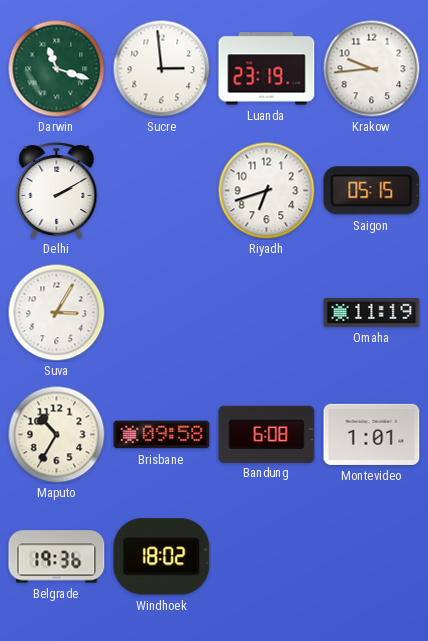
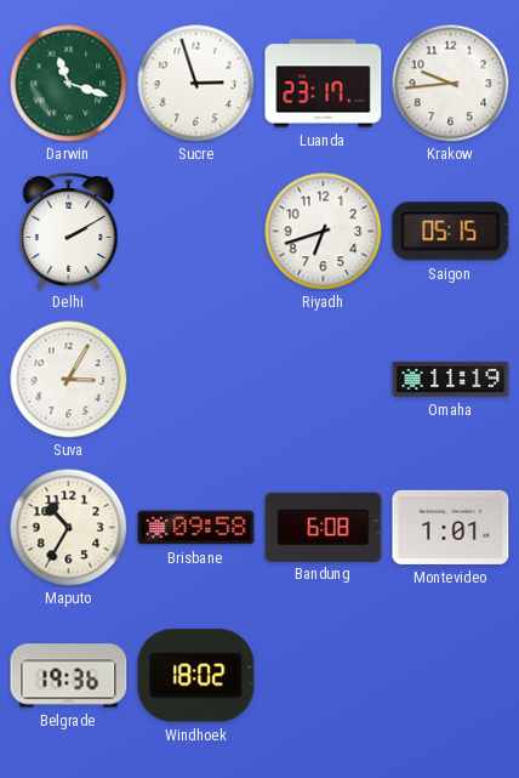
Sucre: 2:59 -> 2:57
Luanda: 23:19 -> 23:17
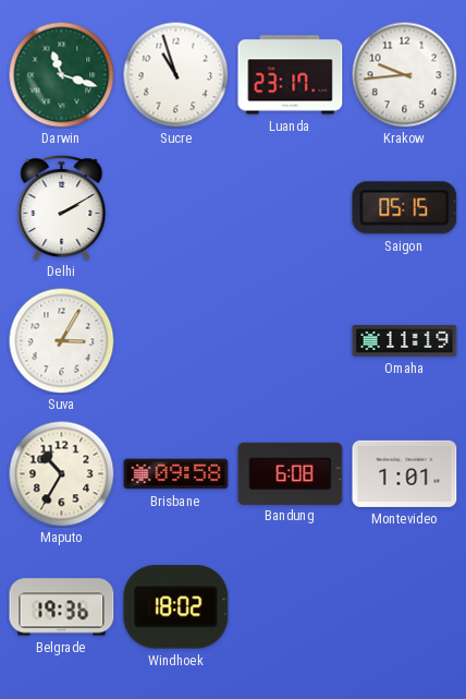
Sucre: 2:57 -> 10:57
Riyadh: 6:42 -> none
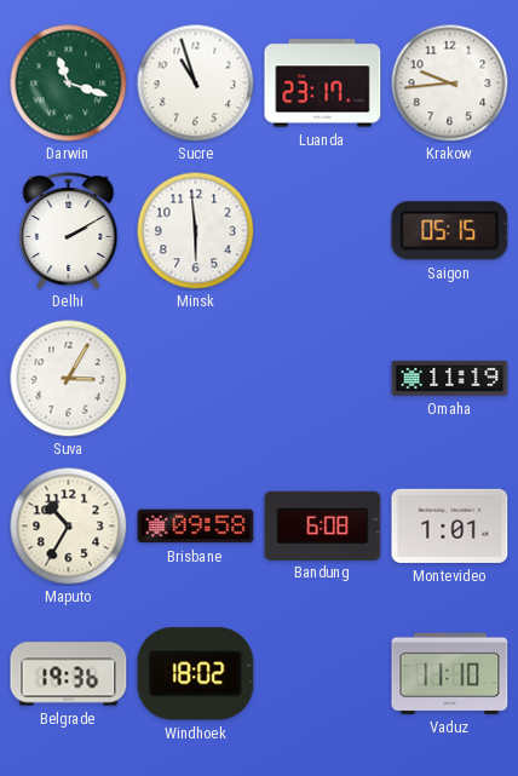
Minsk: none -> 5:59
Vaduz: none -> 11:10
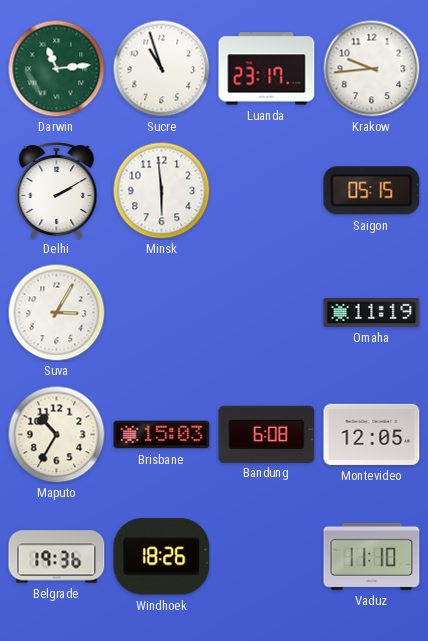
Darwin: 11:18 -> 11:14
Brisbane: 09:58 -> 15:03
Montevideo: 1:01 -> 12:05
Windhoek: 18:02 -> 18:26
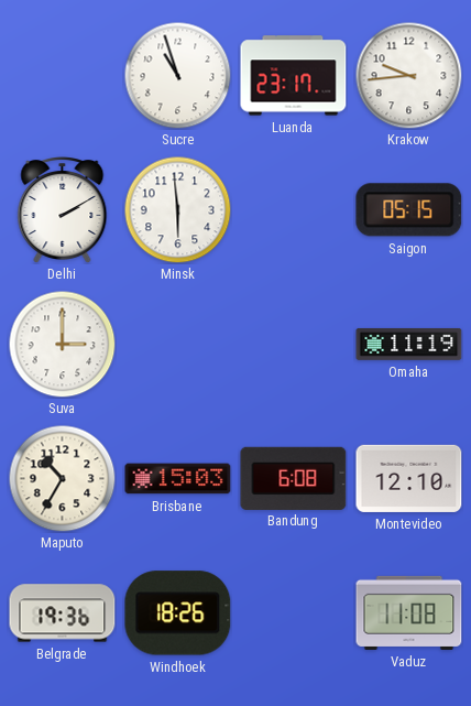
Darwin: 11:14 -> none
Suva: 3:05 -> 3:00
Montevideo: 12:05 -> 12:10
Vaduz: 11:10 -> 11:08
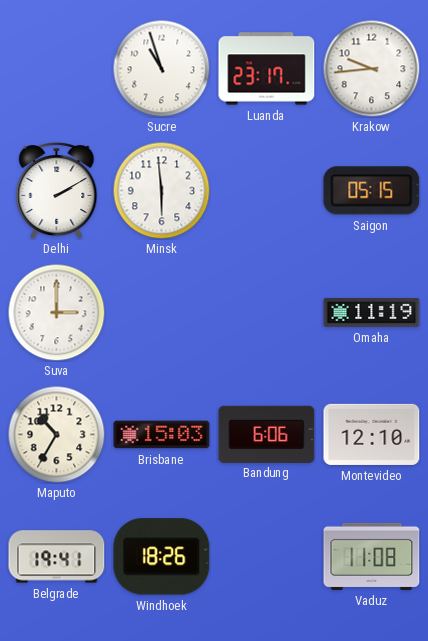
Bandung: 6:08 -> 6:06
Belgrade: 19:36 -> 19:41
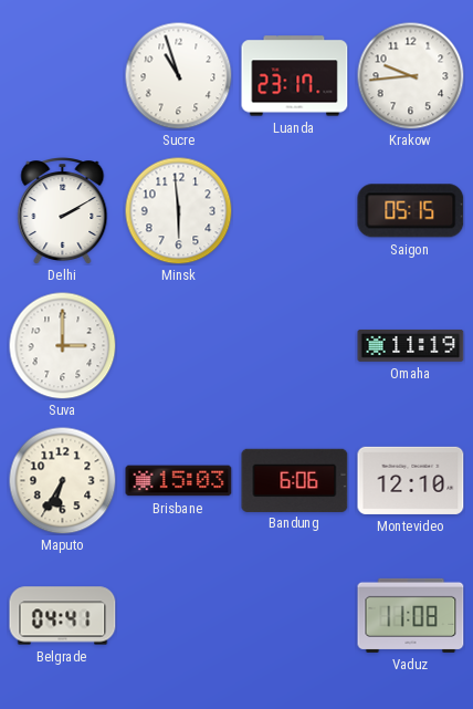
Maputo: 10:35 -> 6:35
Belgrade: 19:41 -> 04:41
Windhoek: 18:26 -> none
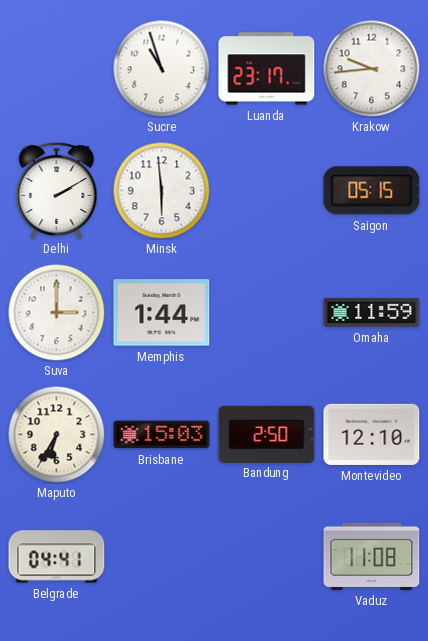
Memphis: none -> 1:44
Omaha: 11:19 -> 11:59
Bandung: 6:06 -> 2:50
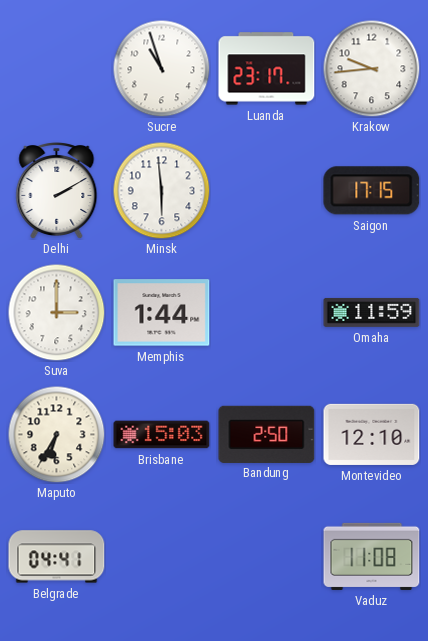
Saigon: 05:15 -> 17:15
